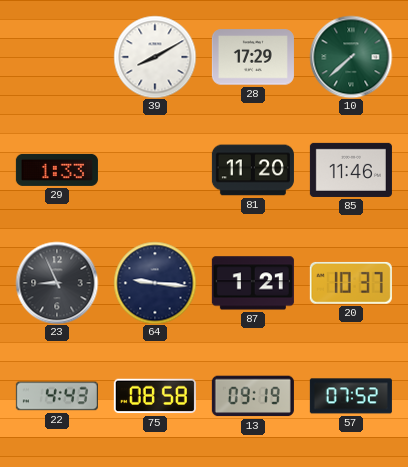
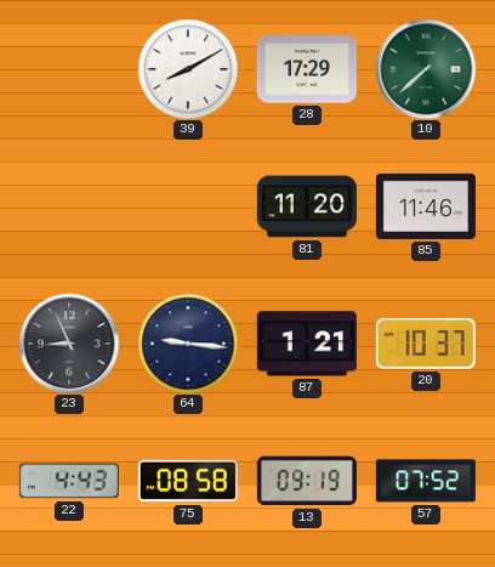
29: 1:33 -> none
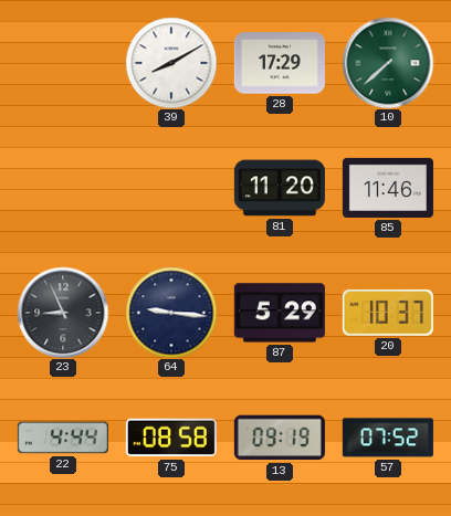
87: 1:21 -> 5:29
22: 4:43 -> 4:44
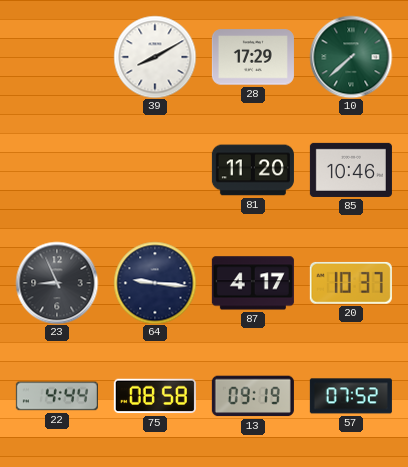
85: 11:46 -> 10:46
87: 5:29 -> 4:17
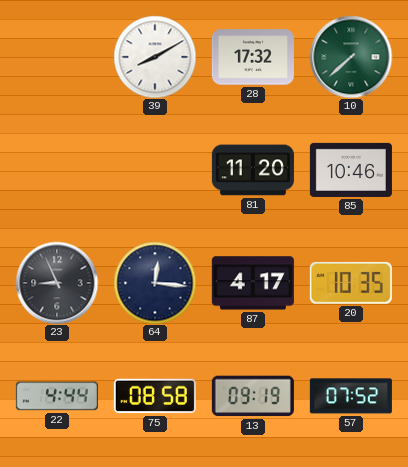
28: 17:29 -> 17:32
64: 9:16 -> 12:16
20: 10:37 -> 10:35
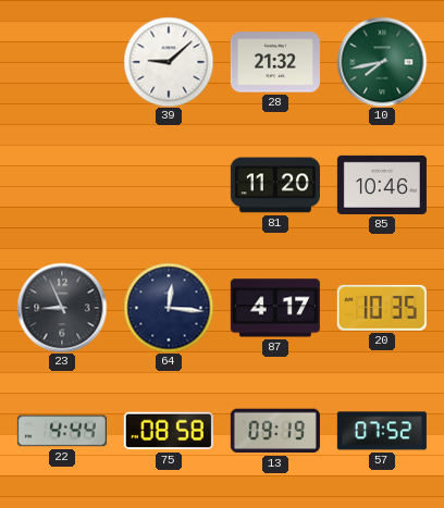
39: 8:10 -> 9:08
28: 17:32 -> 21:32
10: 7:38 -> 7:43
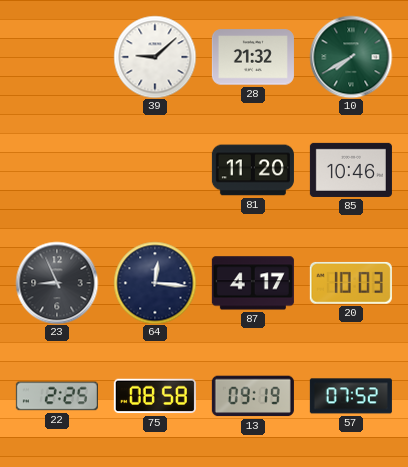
10: 7:43 -> 7:40
20: 10:35 -> 10:03
22: 4:44 -> 2:25
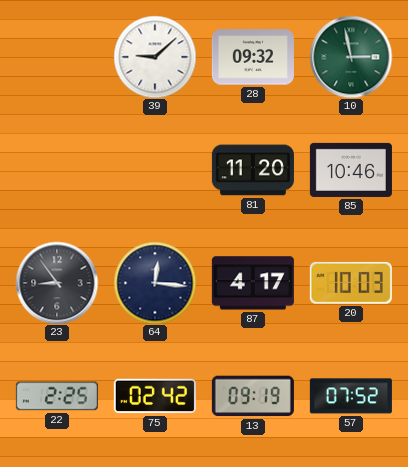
28: 21:32 -> 09:32
10: 7:40 -> 2:58
23: 8:56 -> 8:54
75: 08:58 -> 02:42
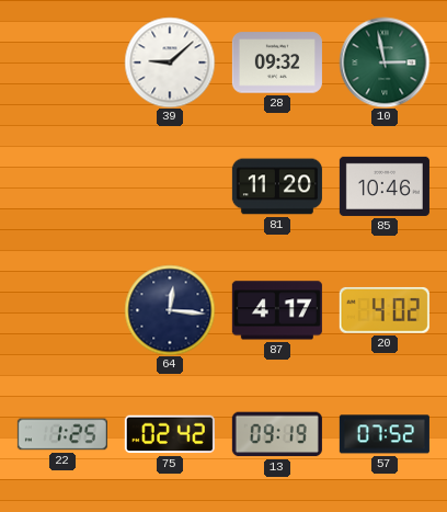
23: 8:54 -> none
20: 10:03 -> 4:02
22: 2:25 -> 1:25
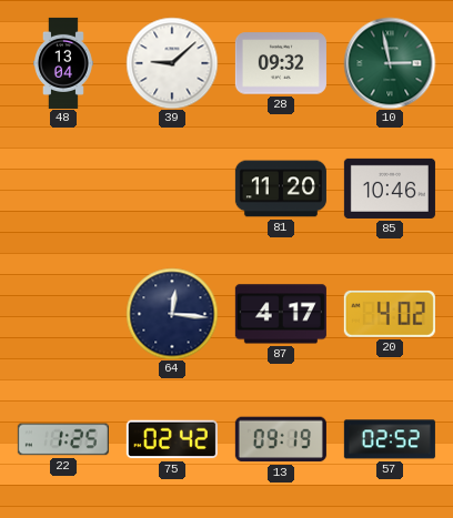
48: none -> 13:04
57: 07:52 -> 02:52
